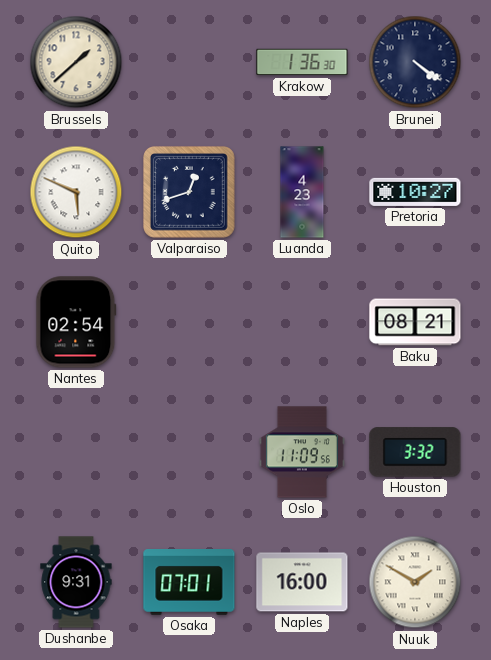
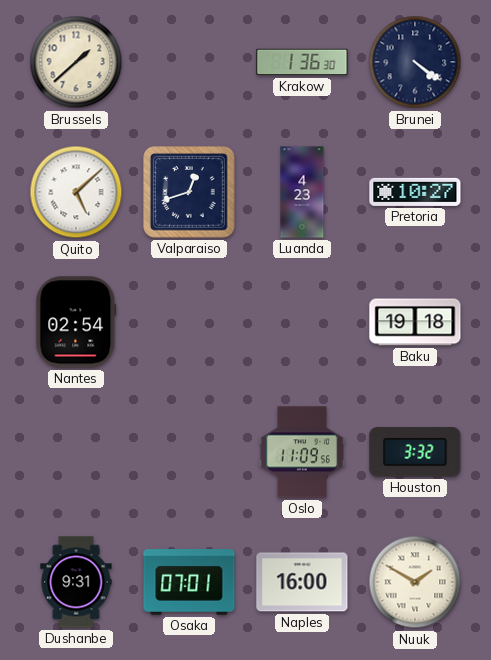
Quito: 5:49 -> 5:08
Baku: 08:21 -> 19:18
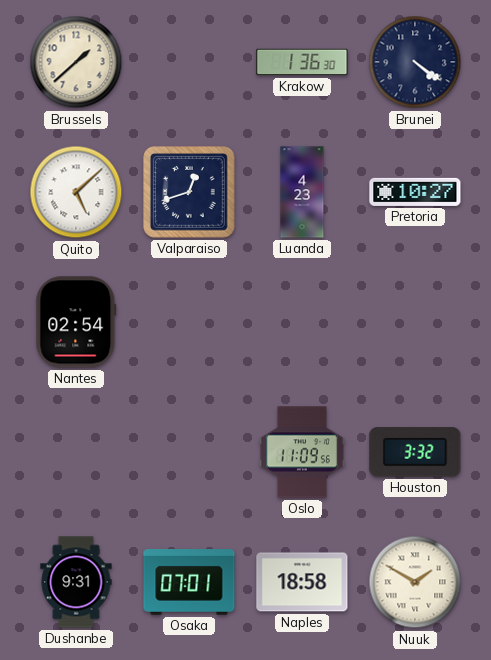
Baku: 19:18 -> none
Naples: 16:00 -> 18:58
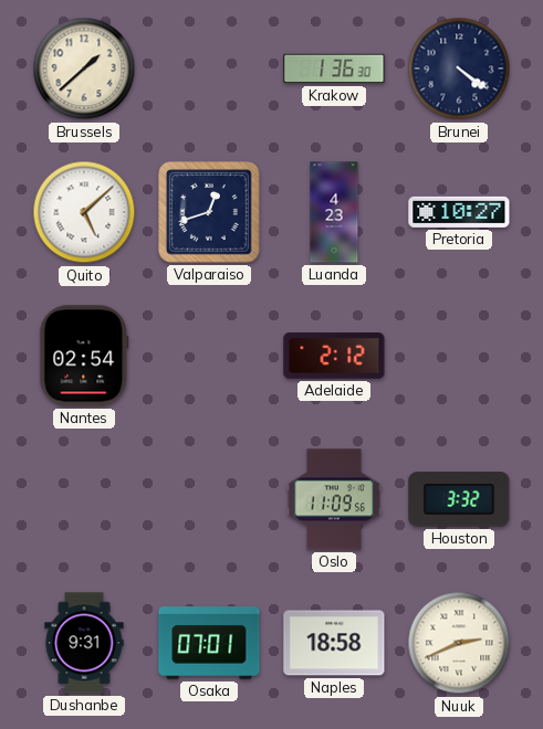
Adelaide: none -> 2:12
Nuuk: 1:50 -> 2:41
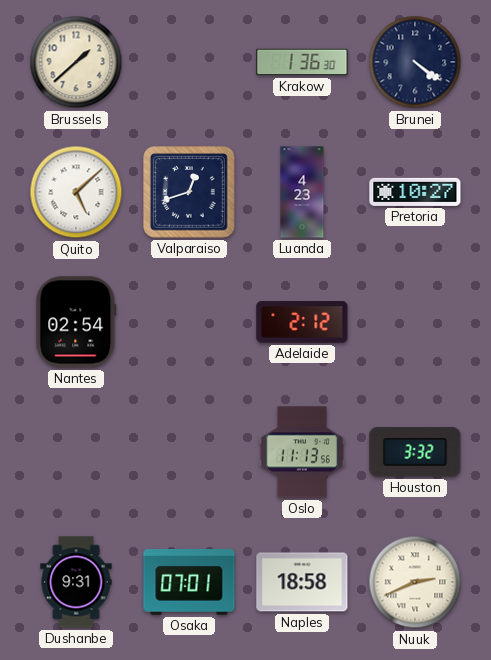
Oslo: 11:09 -> 11:13
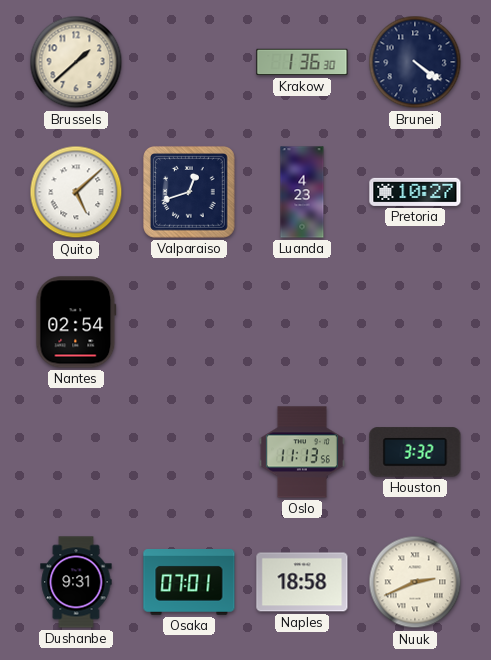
Adelaide: 2:12 -> none
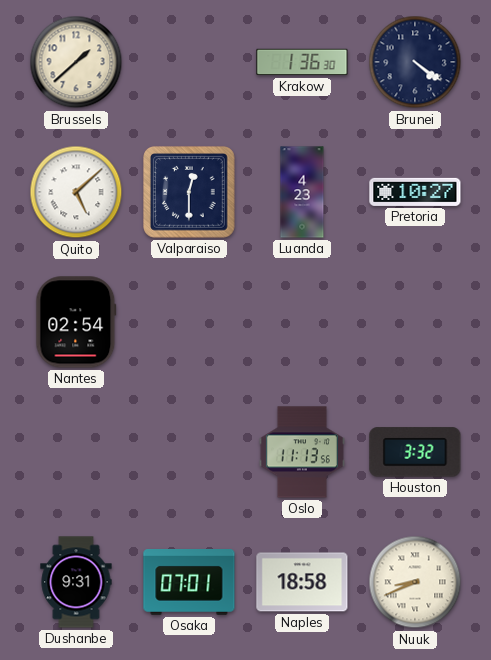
Valparaiso: 12:42 -> 12:30
Nuuk: 2:41 -> 8:41
